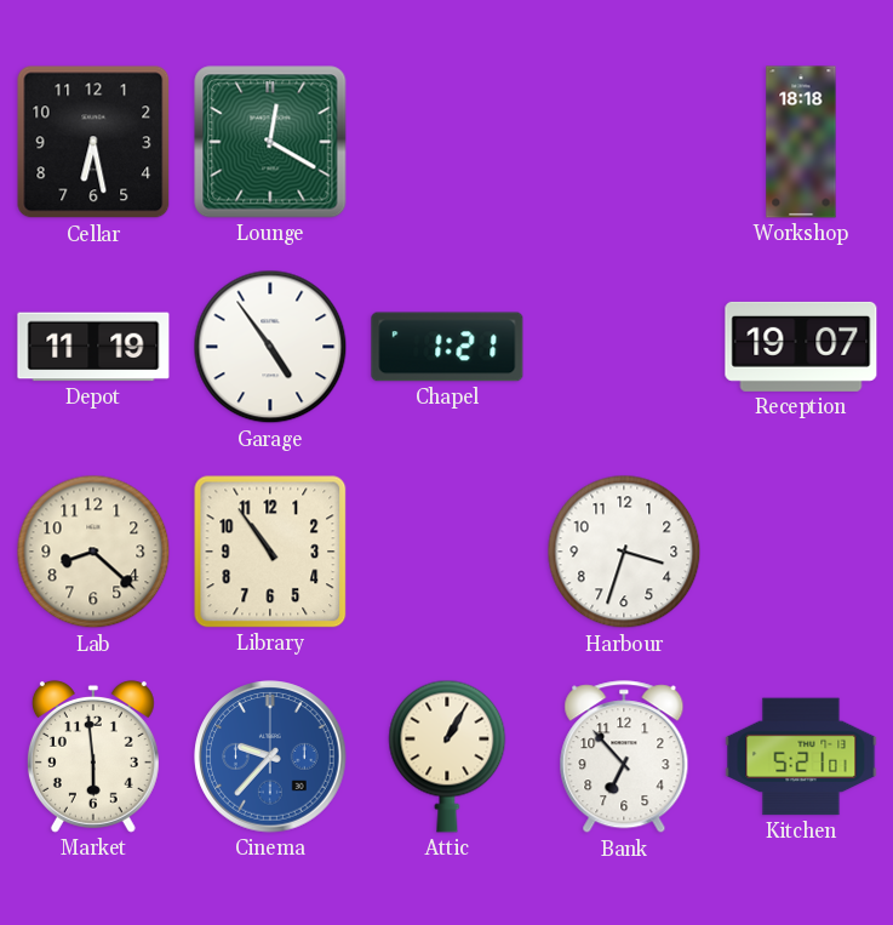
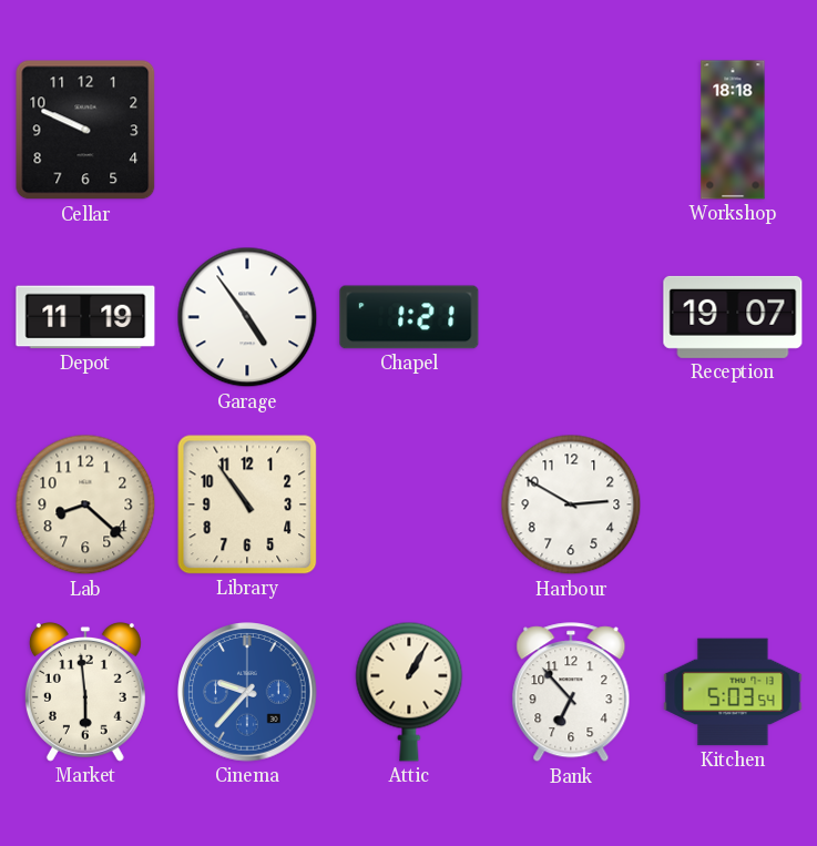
Cellar: 6:28 -> 9:49
Lounge: 12:20 -> none
Harbour: 3:33 -> 2:50
Kitchen: 5:21 -> 5:03
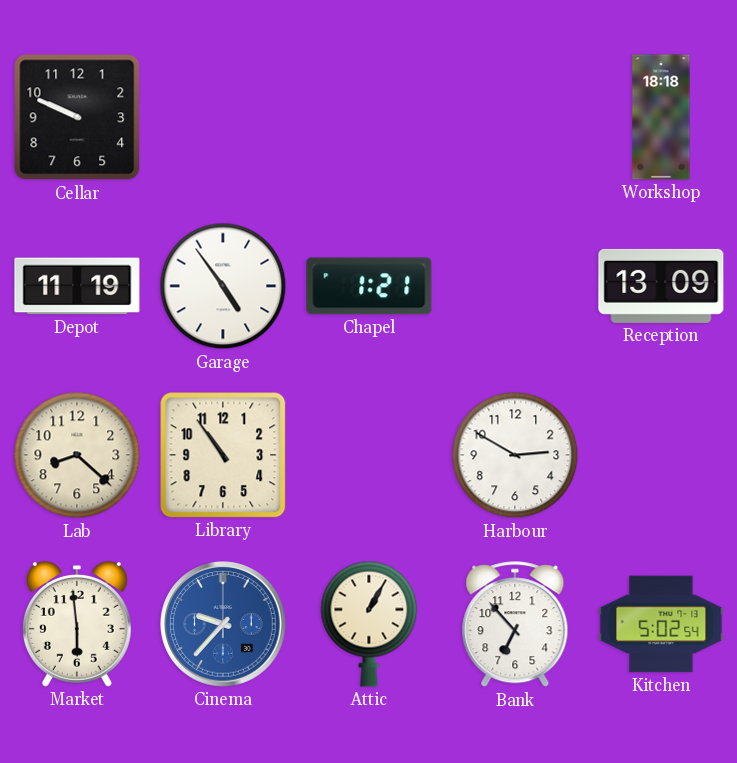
Reception: 19:07 -> 13:09
Kitchen: 5:03 -> 5:02
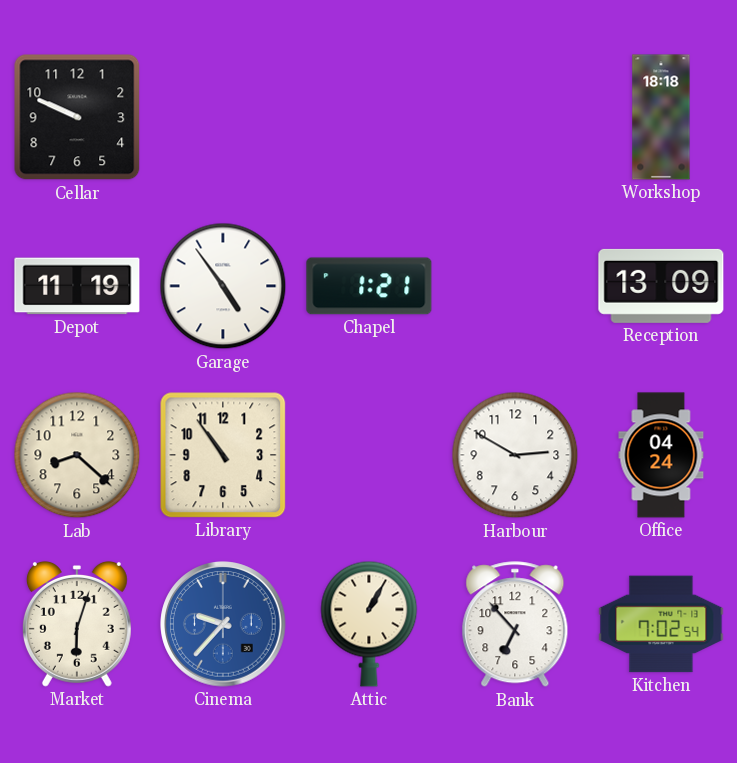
Office: none -> 04:24
Market: 5:59 -> 6:03
Kitchen: 5:02 -> 7:02
